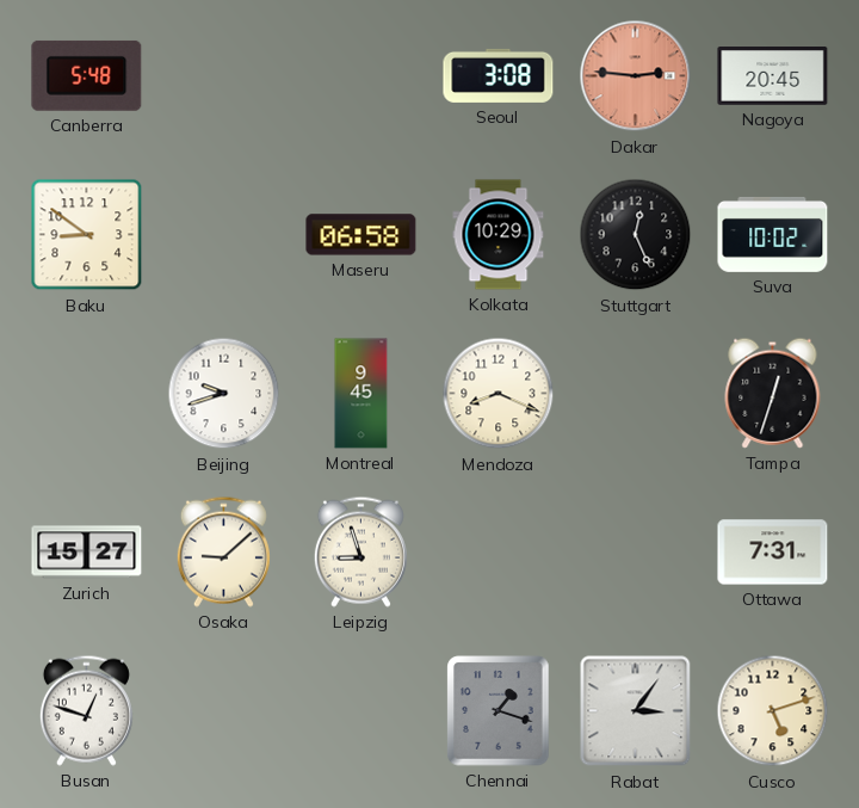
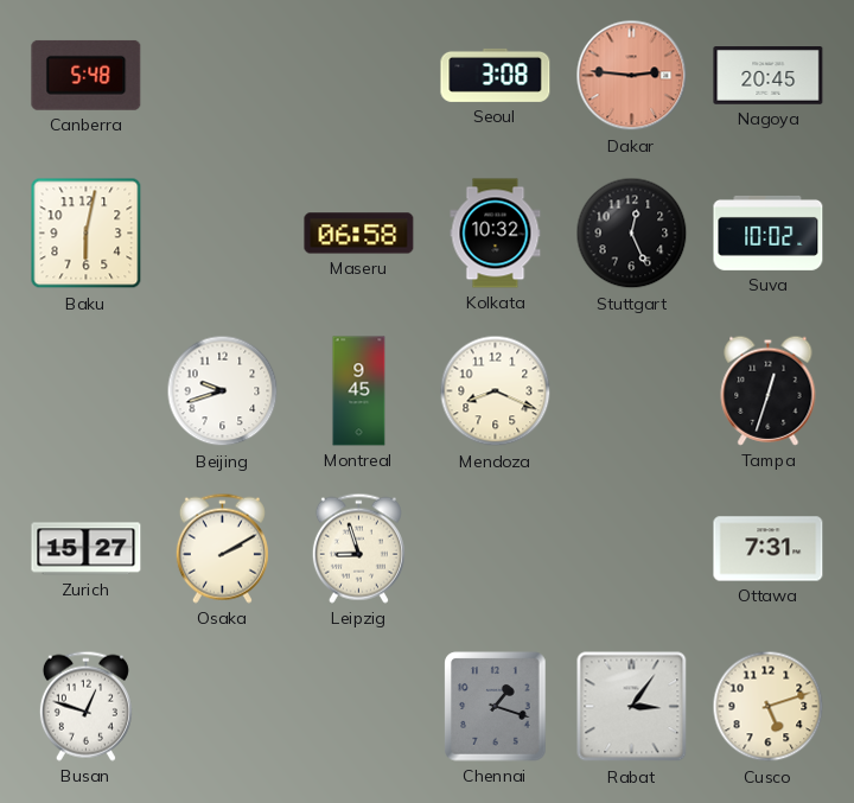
Baku: 8:51 -> 6:02
Kolkata: 10:29 -> 10:32
Osaka: 9:08 -> 2:10
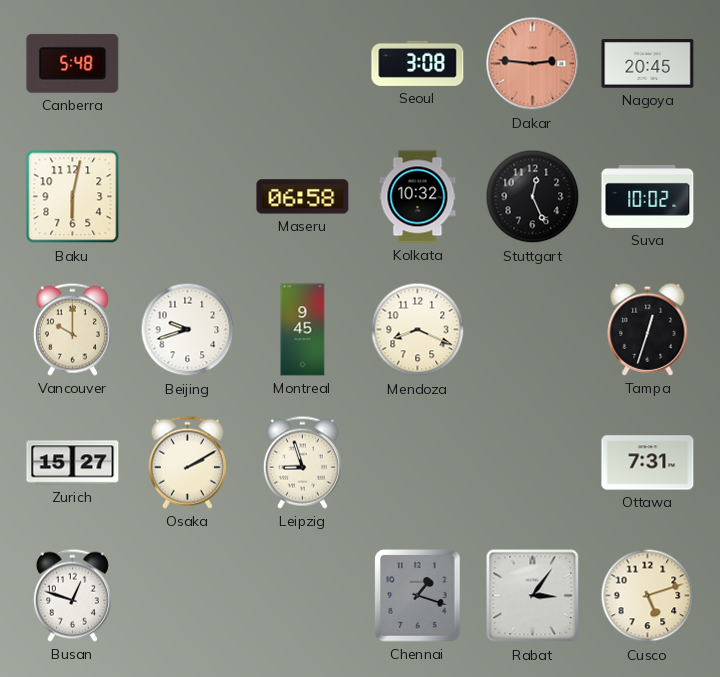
Vancouver: none -> 10:00
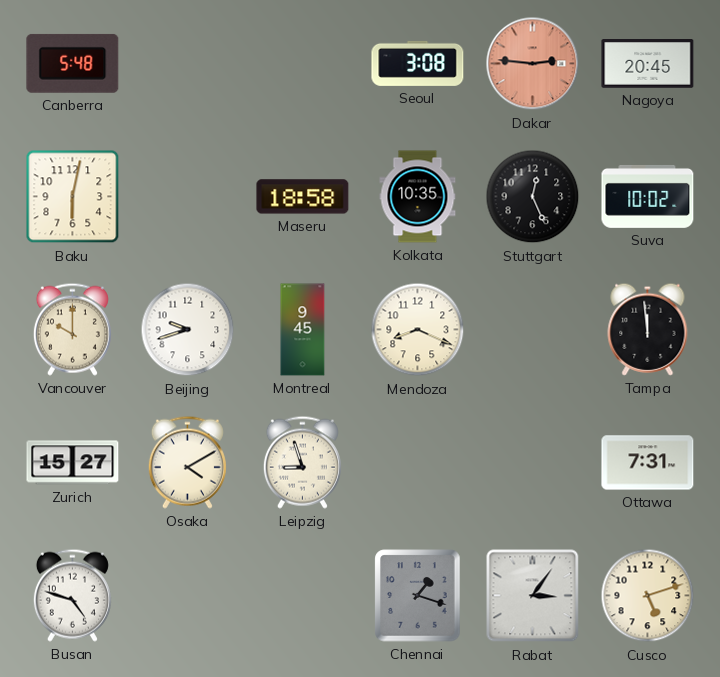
Maseru: 06:58 -> 18:58
Kolkata: 10:32 -> 10:35
Tampa: 12:33 -> 11:59
Osaka: 2:10 -> 4:10
Busan: 12:48 -> 4:48
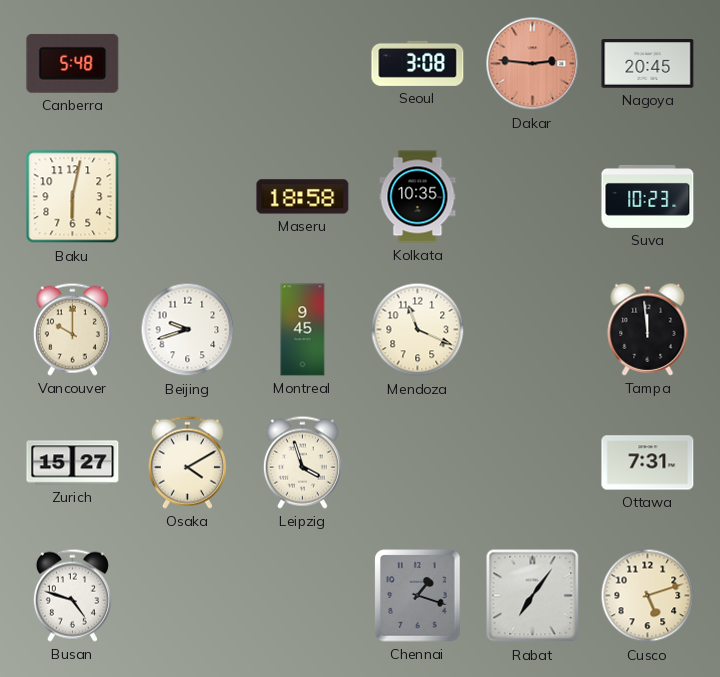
Stuttgart: 12:26 -> none
Suva: 10:02 -> 10:23
Mendoza: 8:19 -> 11:19
Leipzig: 8:57 -> 3:57
Rabat: 3:06 -> 7:06
